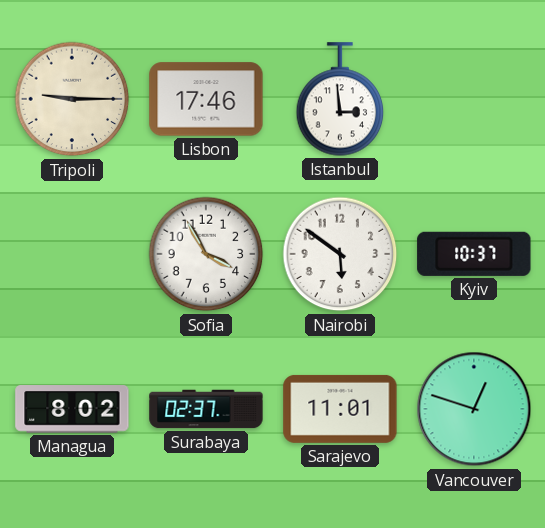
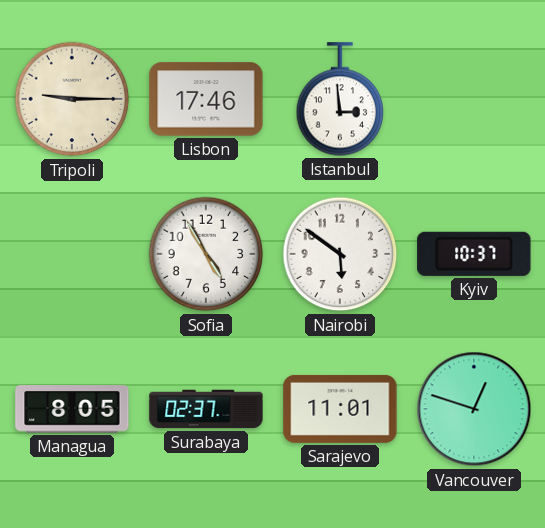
Sofia: 3:55 -> 4:55
Managua: 8:02 -> 8:05
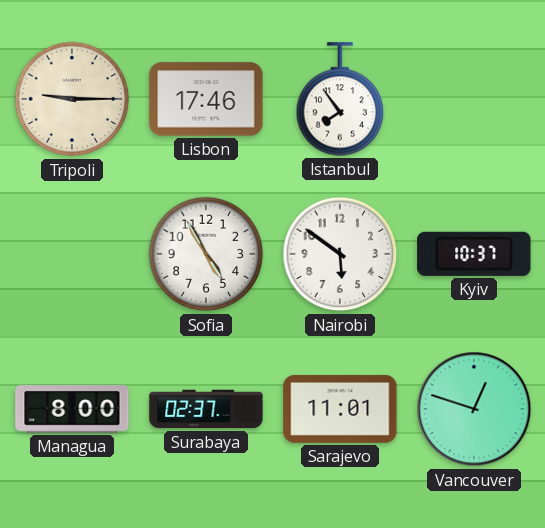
Istanbul: 2:59 -> 7:54
Managua: 8:05 -> 8:00
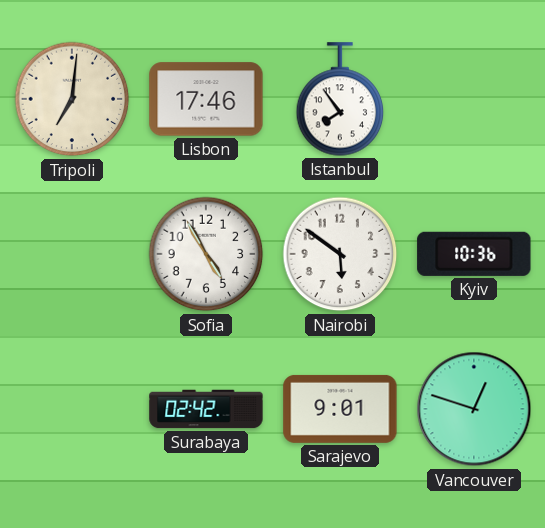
Tripoli: 9:15 -> 7:01
Kyiv: 10:37 -> 10:36
Managua: 8:00 -> none
Surabaya: 02:37 -> 02:42
Sarajevo: 11:01 -> 9:01
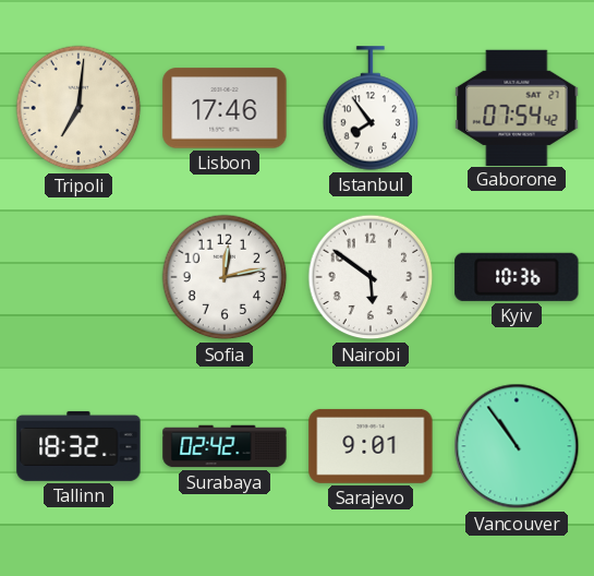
Gaborone: none -> 07:54
Sofia: 4:55 -> 12:13
Tallinn: none -> 18:32
Vancouver: 12:48 -> 10:54
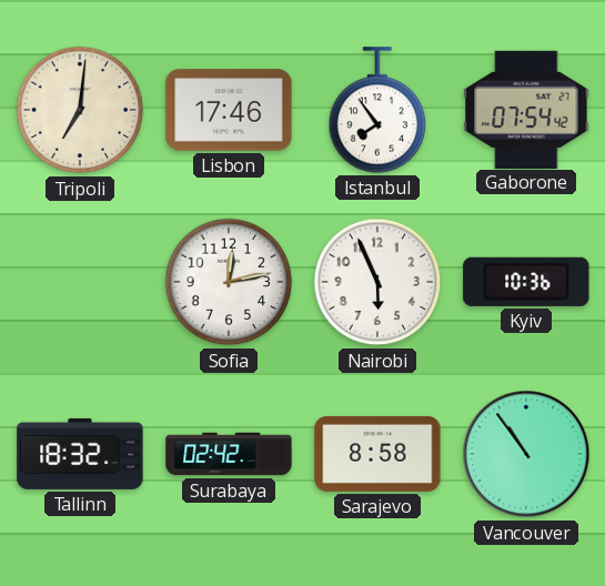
Nairobi: 5:51 -> 5:56
Sarajevo: 9:01 -> 8:58
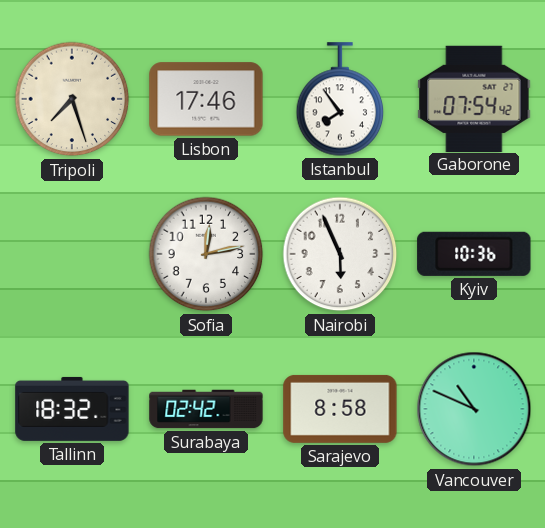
Tripoli: 7:01 -> 7:27
Vancouver: 10:54 -> 10:49
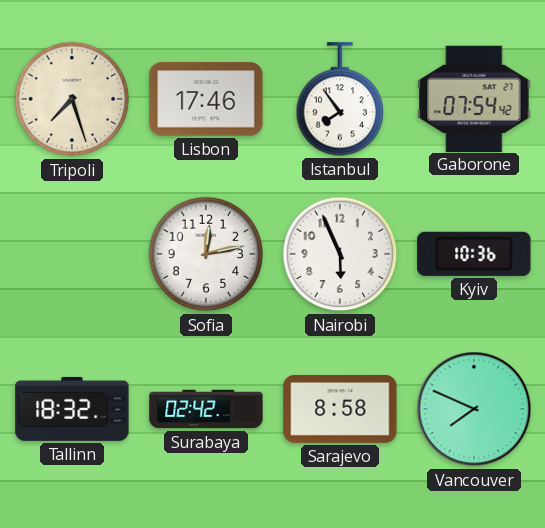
Vancouver: 10:49 -> 7:49
